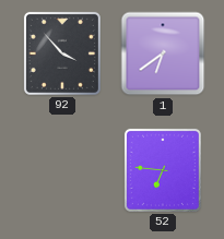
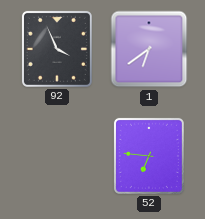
92: 3:53 -> 3:56
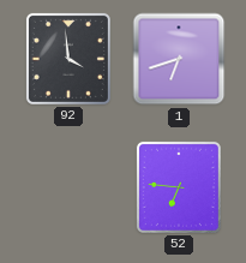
92: 3:56 -> 3:59
1: 6:39 -> 6:42
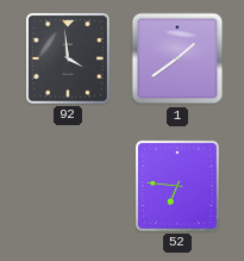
1: 6:42 -> 1:39
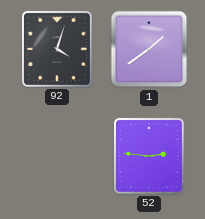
92: 3:59 -> 4:03
52: 6:46 -> 2:46
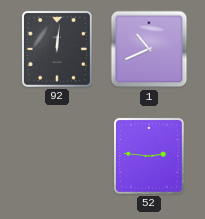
92: 4:03 -> 12:01
1: 1:39 -> 10:41
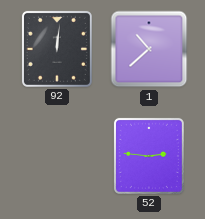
1: 10:41 -> 10:38
